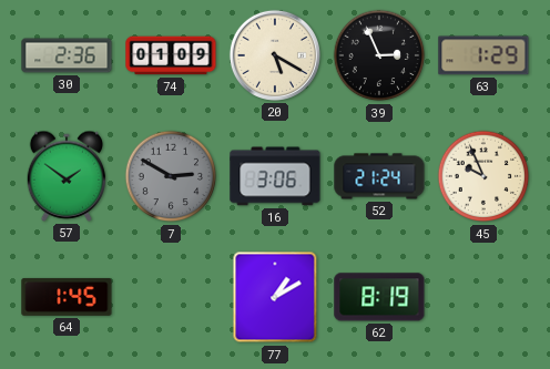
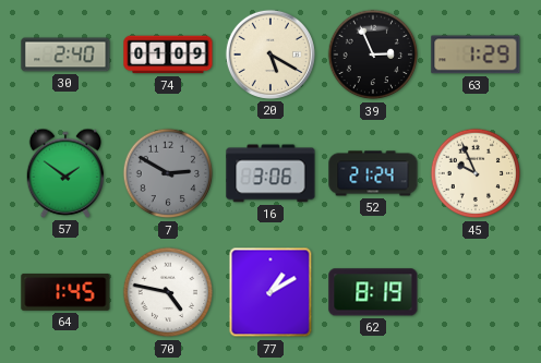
30: 2:36 -> 2:40
70: none -> 4:47
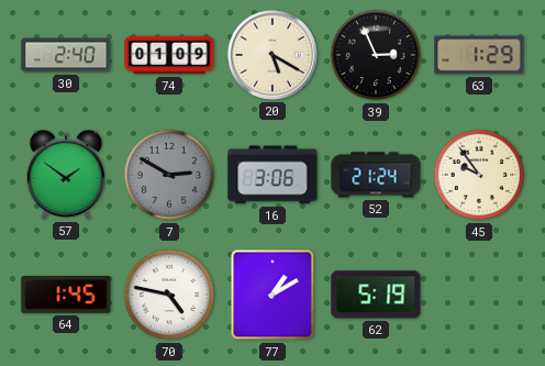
45: 9:56 -> 9:54
62: 8:19 -> 5:19
